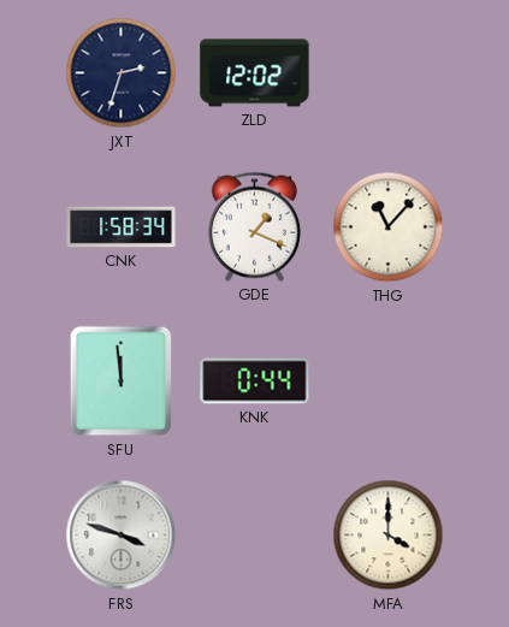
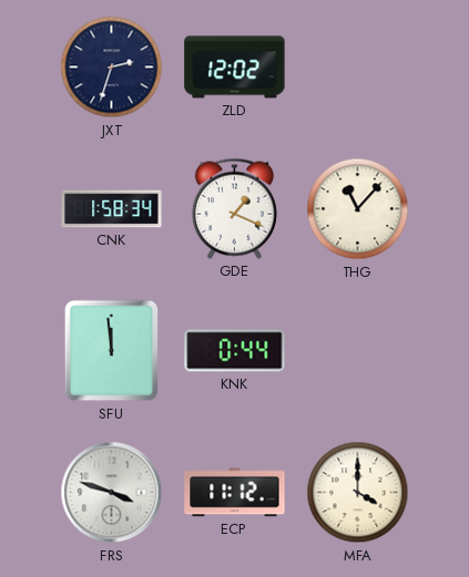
ECP: none -> 11:12
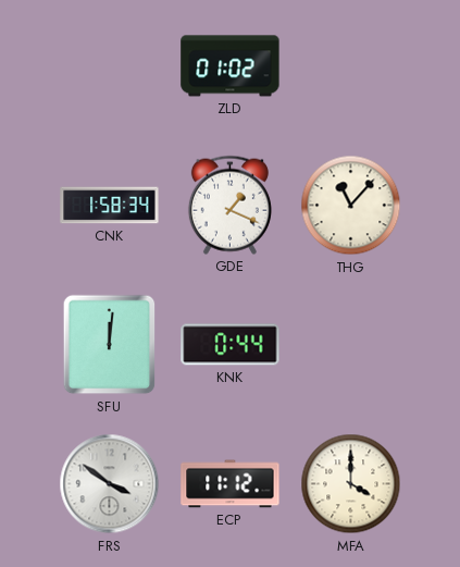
JXT: 2:33 -> none
ZLD: 12:02 -> 01:02
SFU: 11:59 -> 12:01
FRS: 3:48 -> 3:51
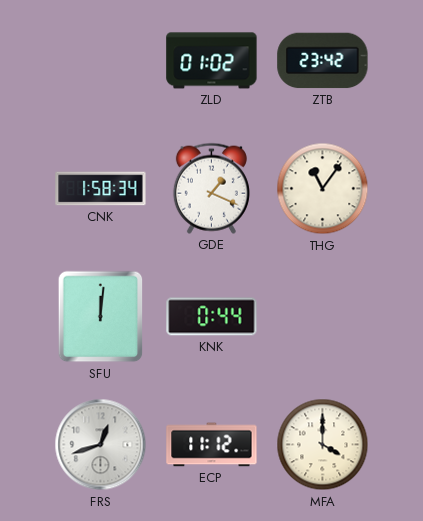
ZTB: none -> 23:42
THG: 11:07 -> 11:06
FRS: 3:51 -> 12:42
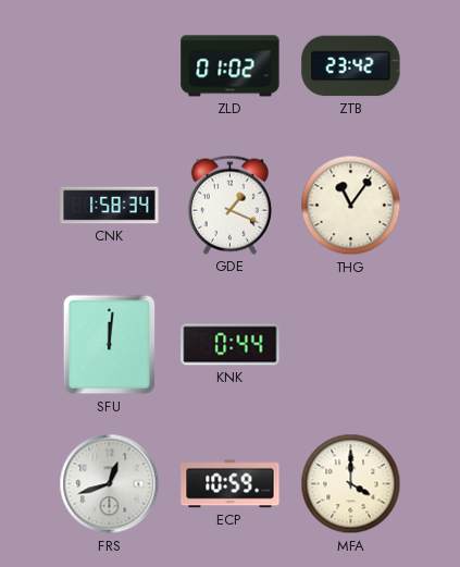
ECP: 11:12 -> 10:59
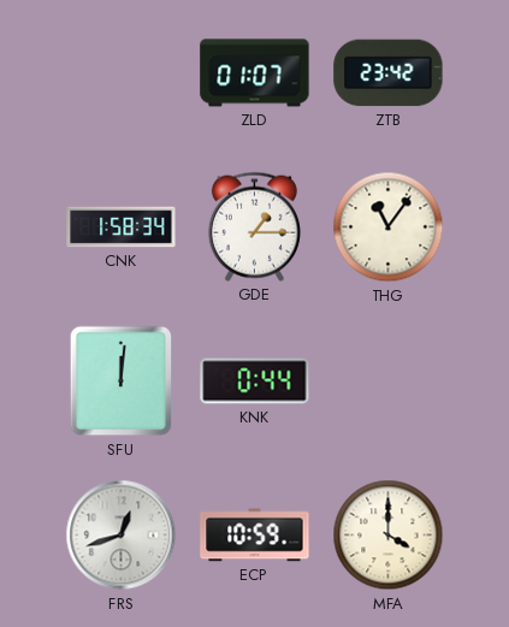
ZLD: 01:02 -> 01:07
GDE: 1:19 -> 1:15
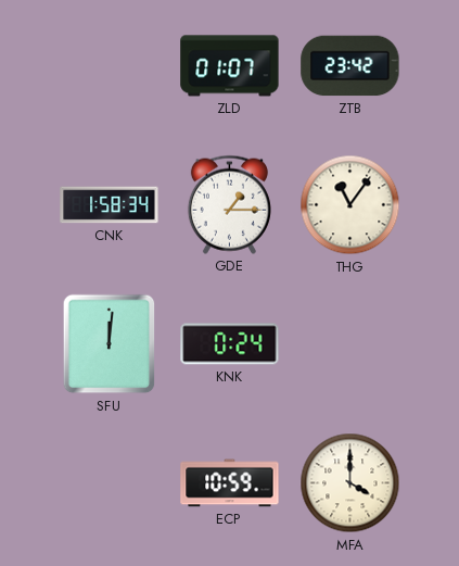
KNK: 0:44 -> 0:24
FRS: 12:42 -> none
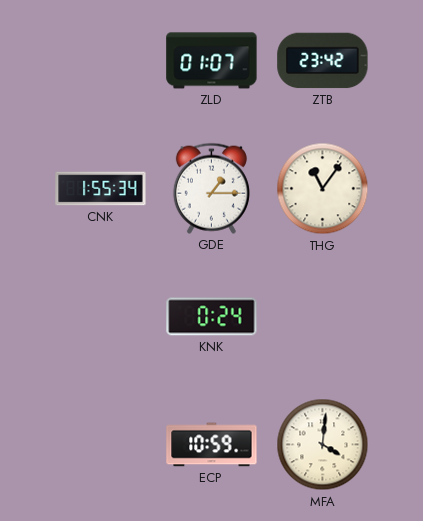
CNK: 1:58 -> 1:55
SFU: 12:01 -> none
MFA: 4:00 -> 4:01
